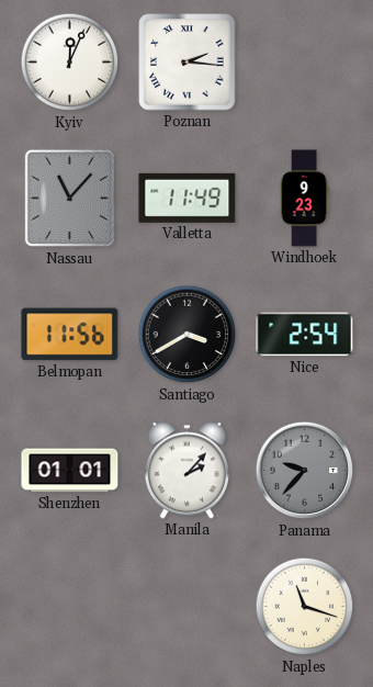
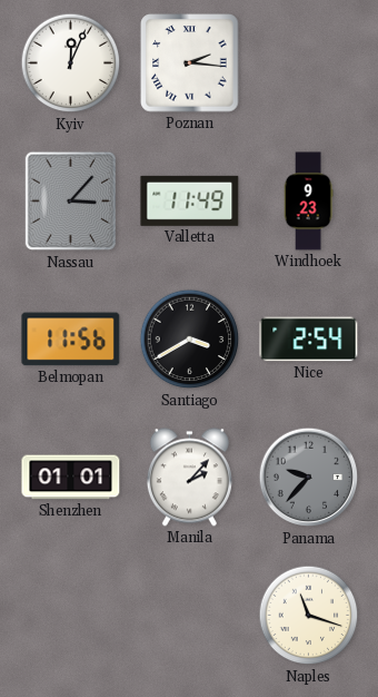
Nassau: 11:07 -> 3:07
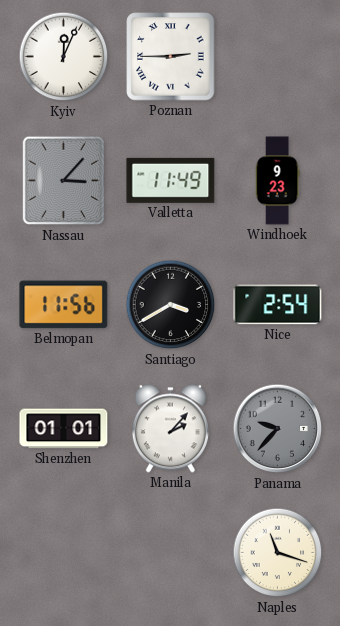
Poznan: 2:16 -> 2:45
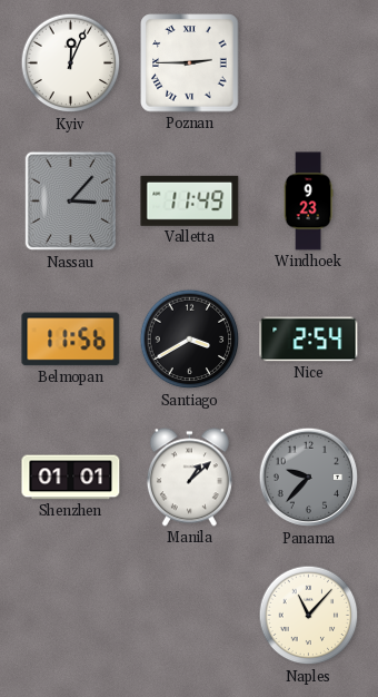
Manila: 2:07 -> 1:08
Naples: 11:18 -> 11:07
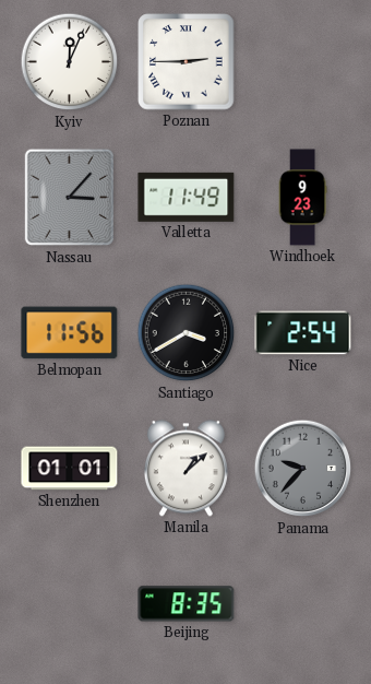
Beijing: none -> 8:35
Naples: 11:07 -> none
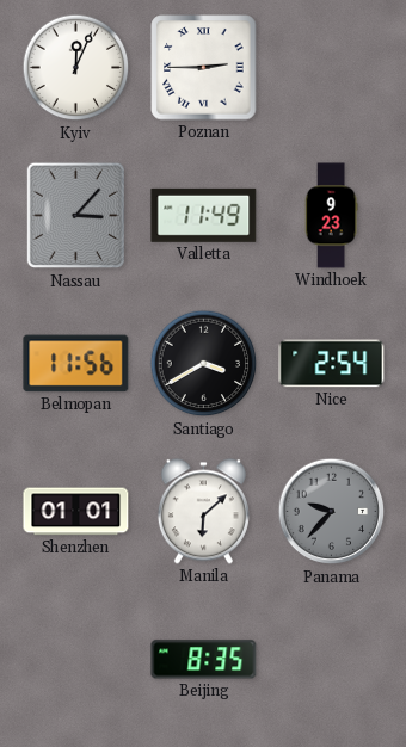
Manila: 1:08 -> 6:08
